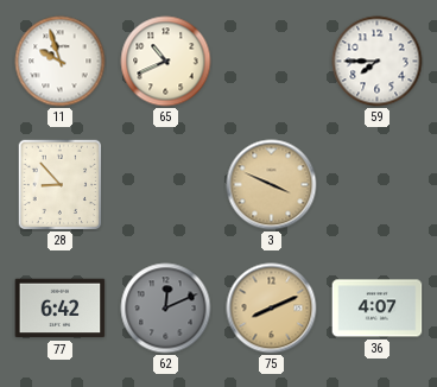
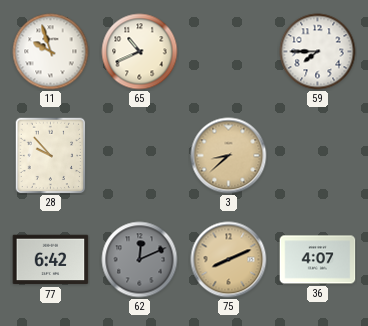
28: 8:53 -> 9:53
3: 3:49 -> 8:38
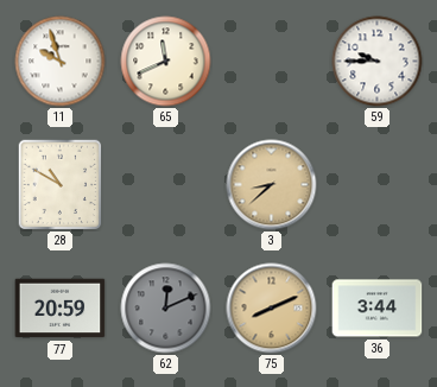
65: 10:41 -> 11:41
59: 7:45 -> 9:45
28: 9:53 -> 10:50
77: 6:42 -> 20:59
36: 4:07 -> 3:44
